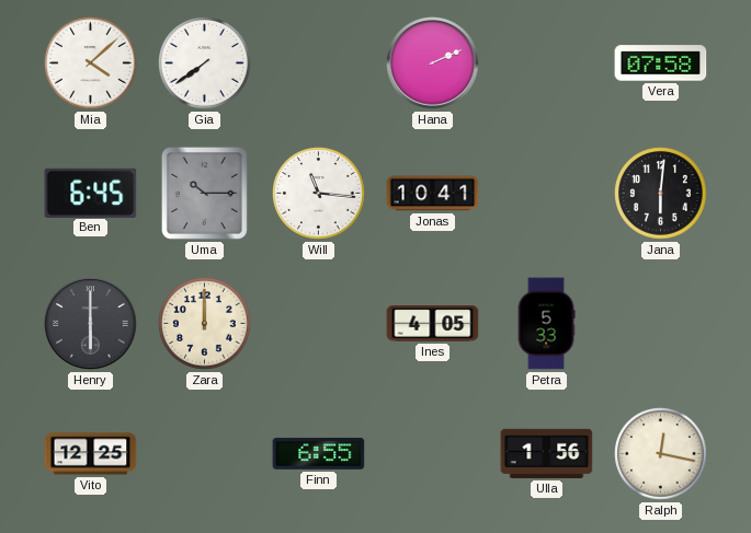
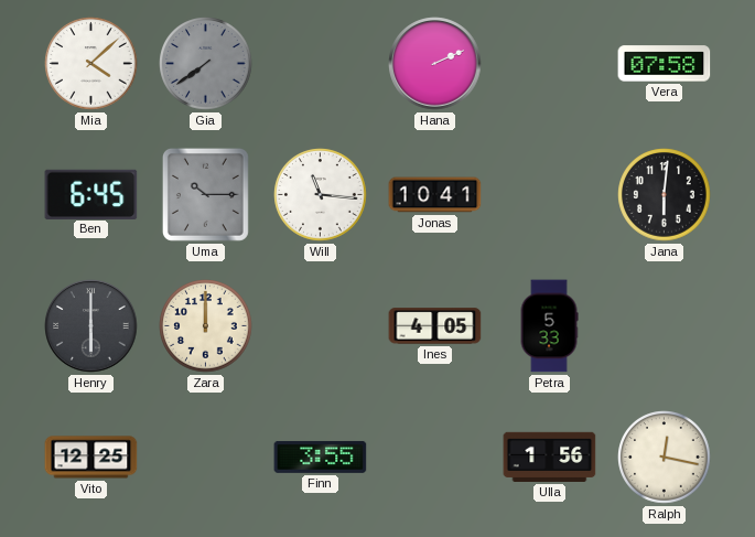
Gia dial: white -> grey
Finn: 6:55 -> 3:55
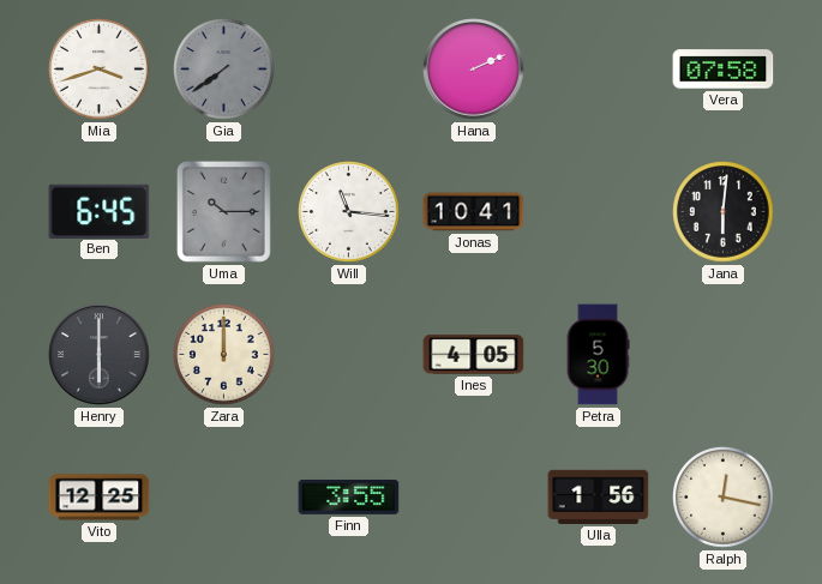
Mia: 4:08 -> 3:42
Petra: 5:33 -> 5:30
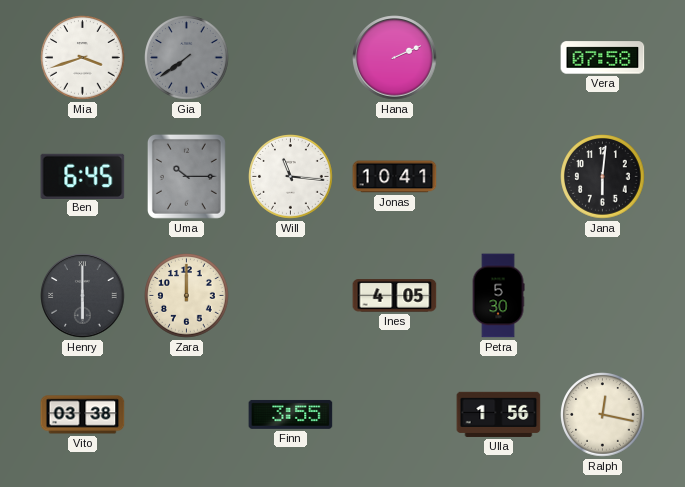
Vito: 12:25 -> 03:38
